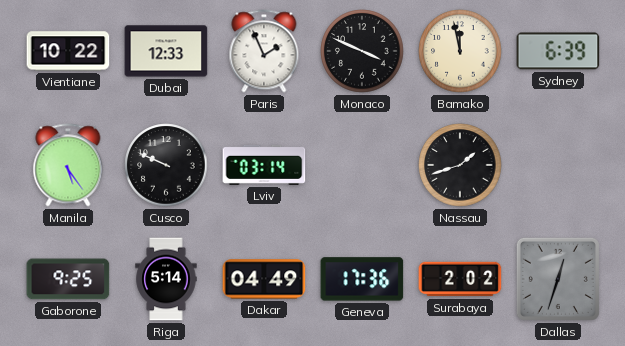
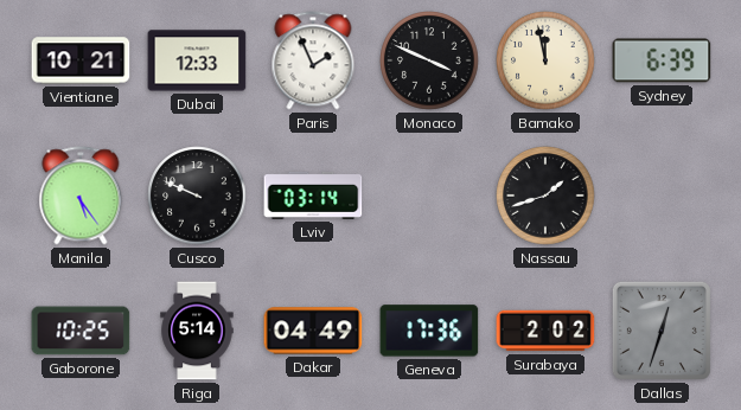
Vientiane: 10:22 -> 10:21
Gaborone: 9:25 -> 10:25
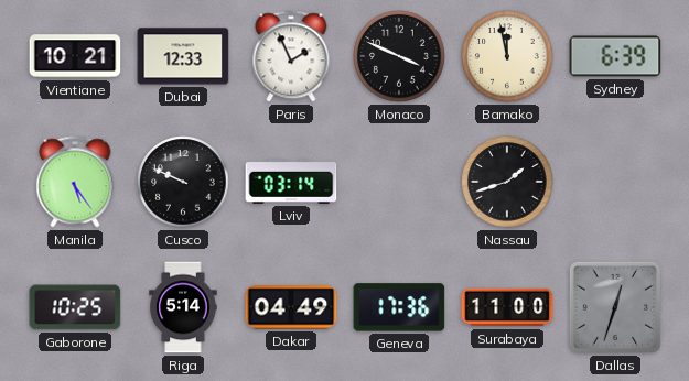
Surabaya: 2:02 -> 11:00
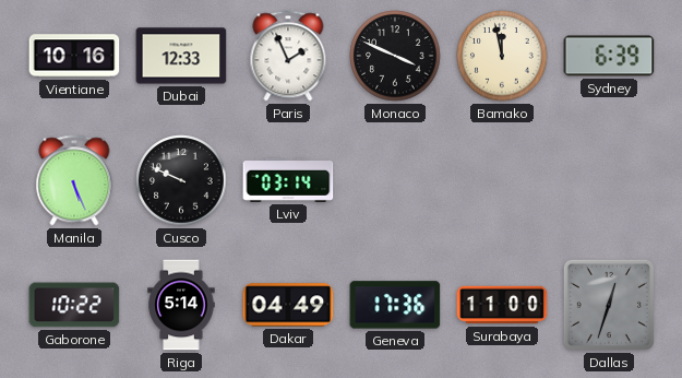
Vientiane: 10:21 -> 10:16
Manila: 5:24 -> 5:26
Nassau: 1:42 -> none
Gaborone: 10:25 -> 10:22
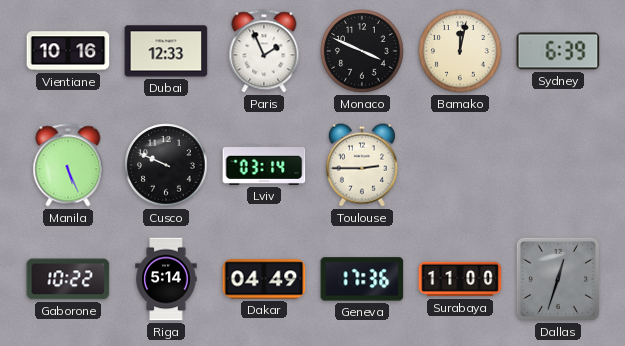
Bamako: 11:58 -> 12:02
Toulouse: none -> 2:45
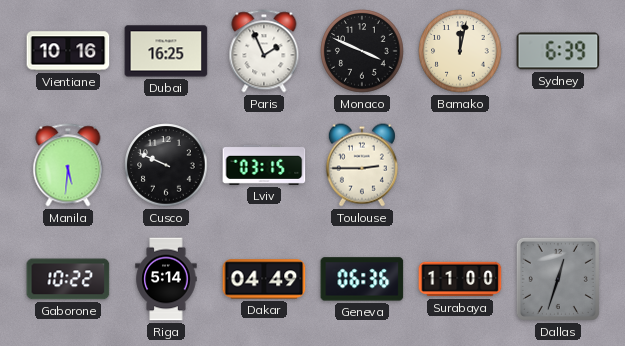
Dubai: 12:33 -> 16:25
Manila: 5:26 -> 5:31
Lviv: 03:14 -> 03:15
Geneva: 17:36 -> 06:36
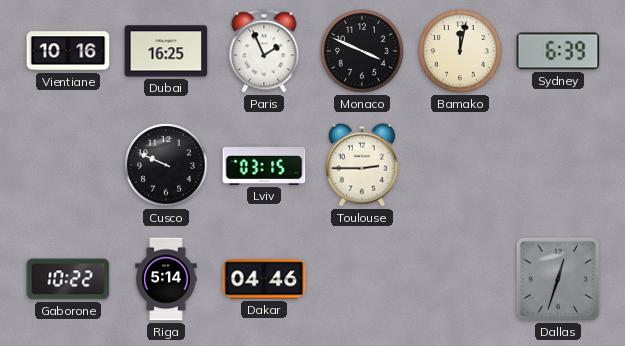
Manila: 5:31 -> none
Dakar: 04:49 -> 04:46
Geneva: 06:36 -> none
Surabaya: 11:00 -> none
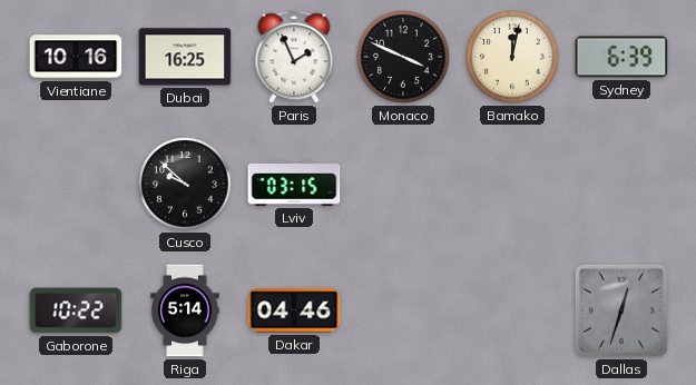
Cusco: 9:49 -> 9:52
Toulouse: 2:45 -> none
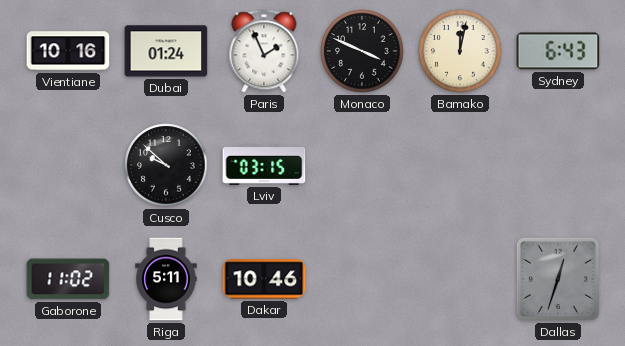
Dubai: 16:25 -> 01:24
Sydney: 6:39 -> 6:43
Gaborone: 10:22 -> 11:02
Riga: 5:14 -> 5:11
Dakar: 04:46 -> 10:46
